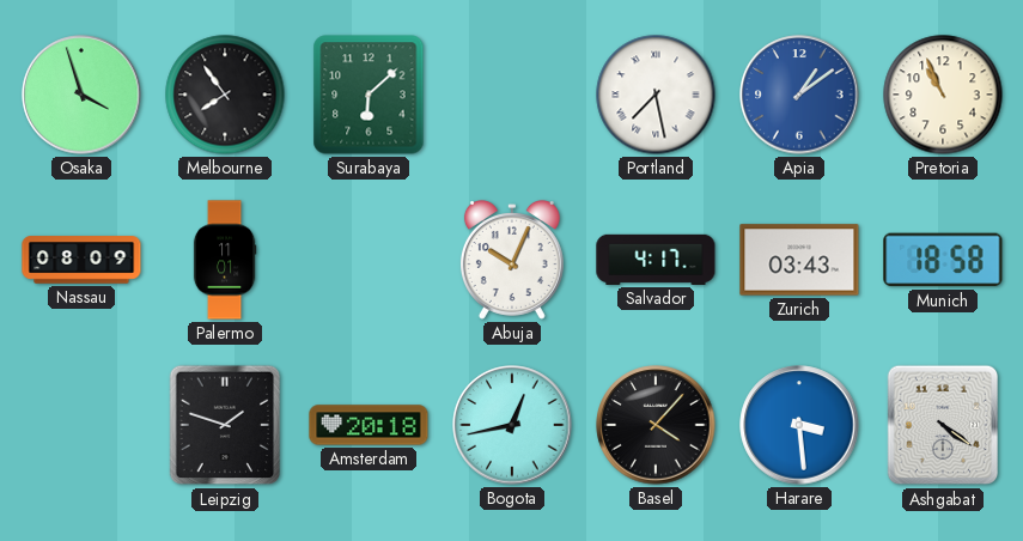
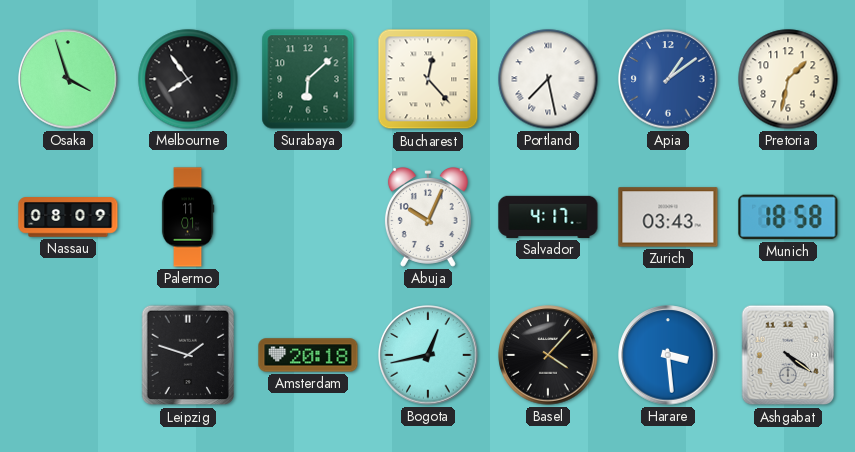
Bucharest: none -> 12:23
Pretoria: 10:56 -> 1:32
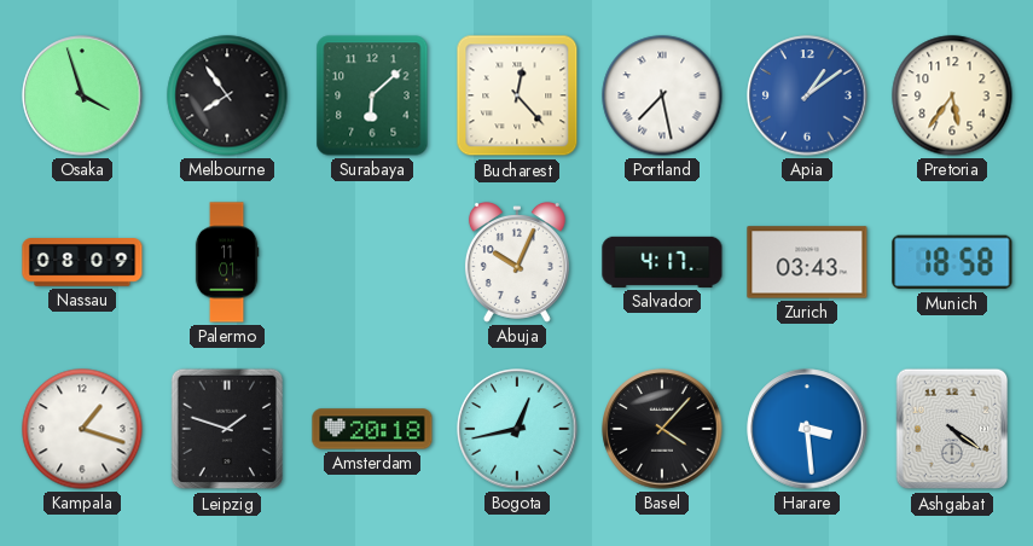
Pretoria: 1:32 -> 5:36
Kampala: none -> 1:18
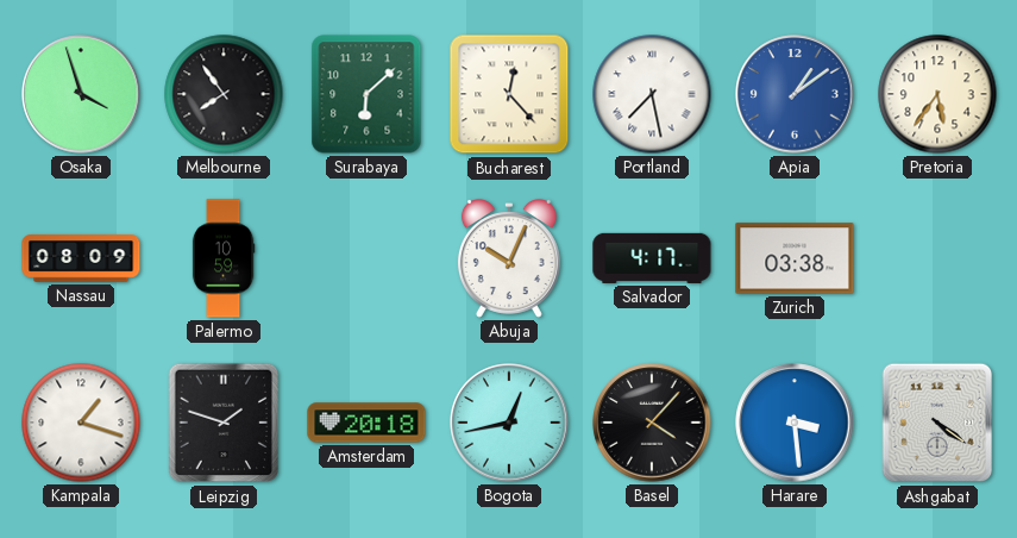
Palermo: 11:01 -> 10:59
Zurich: 03:43 -> 03:38
Munich: 18:58 -> none
